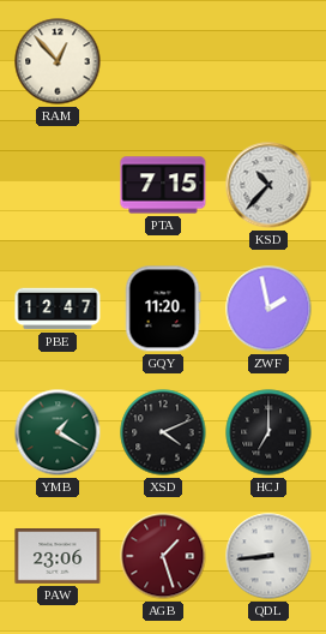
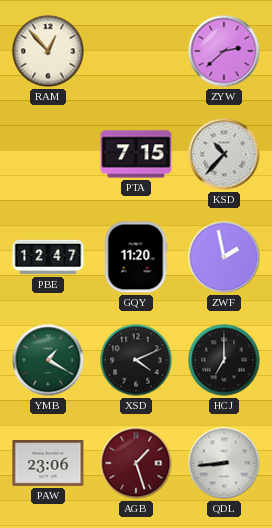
ZYW: none -> 2:38
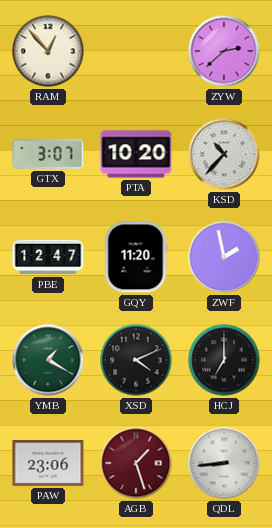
GTX: none -> 3:07
PTA: 7:15 -> 10:20
